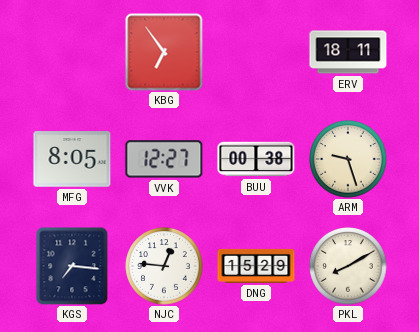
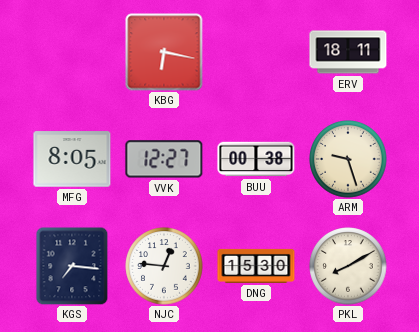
KBG: 6:54 -> 6:17
DNG: 15:29 -> 15:30
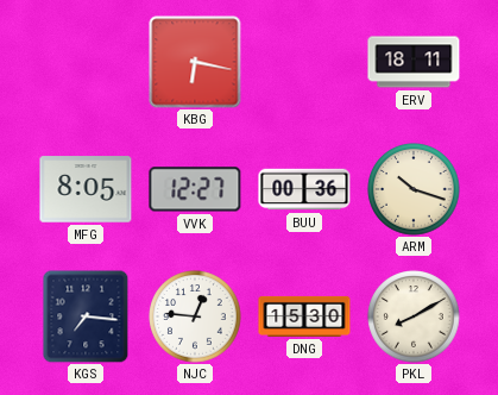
BUU: 00:38 -> 00:36
ARM: 9:27 -> 10:18
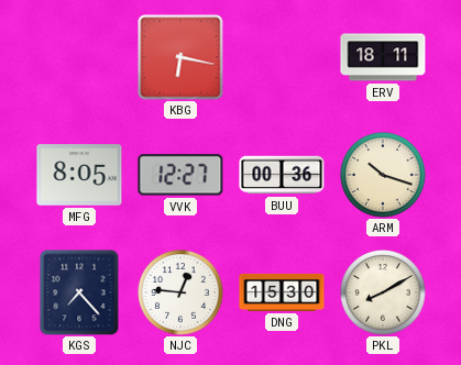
KGS: 7:16 -> 7:23
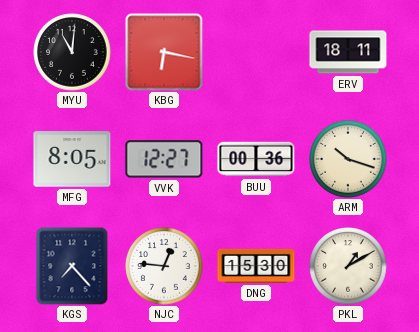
MYU: none -> 11:01
PKL: 8:10 -> 1:10
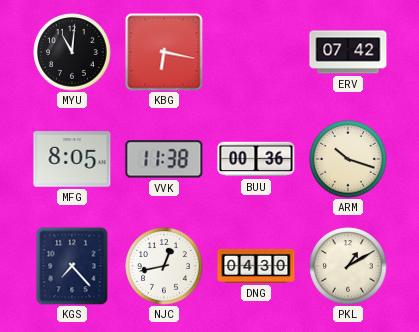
ERV: 18:11 -> 07:42
VVK: 12:27 -> 11:38
NJC: 12:46 -> 12:43
DNG: 15:30 -> 04:30
